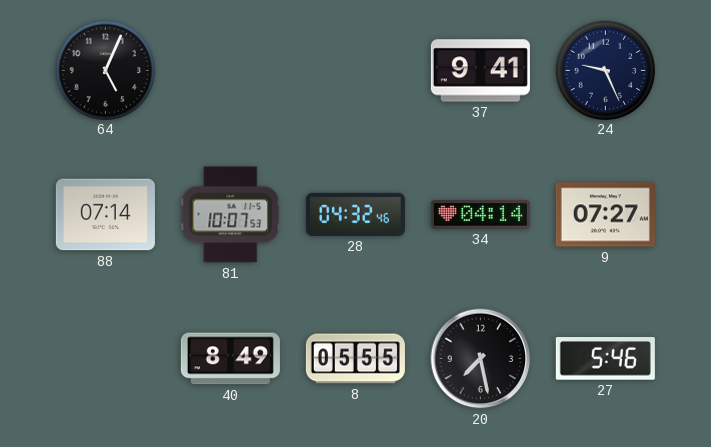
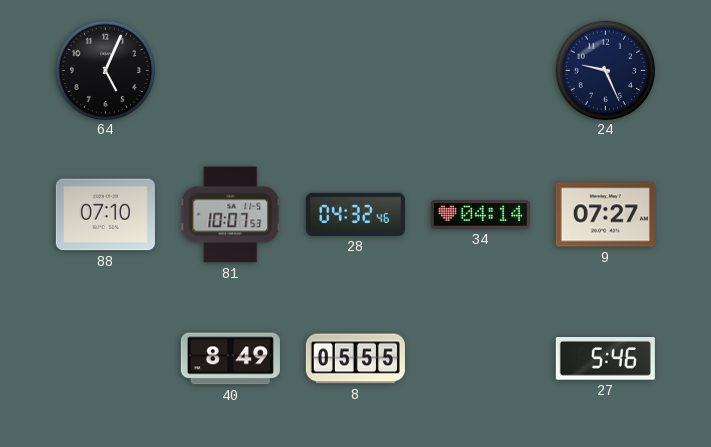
37: 9:41 -> none
88: 07:14 -> 07:10
20: 7:28 -> none
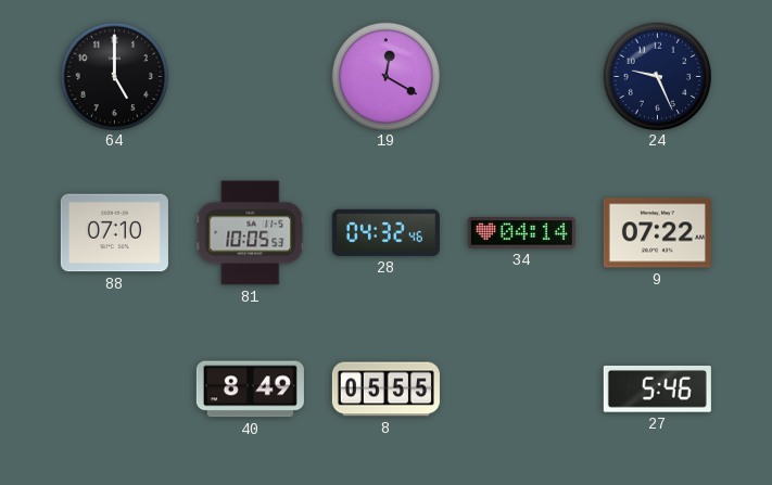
64: 5:04 -> 5:00
19: none -> 12:20
81: 10:07 -> 10:05
9: 07:27 -> 07:22
